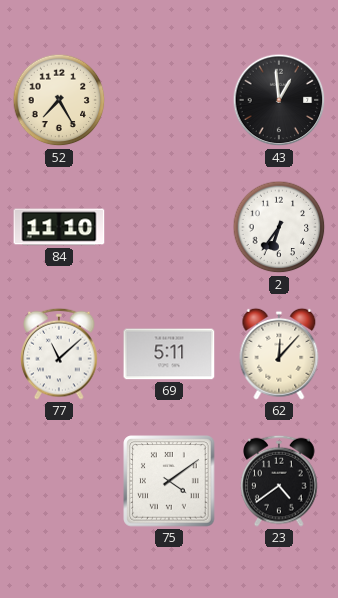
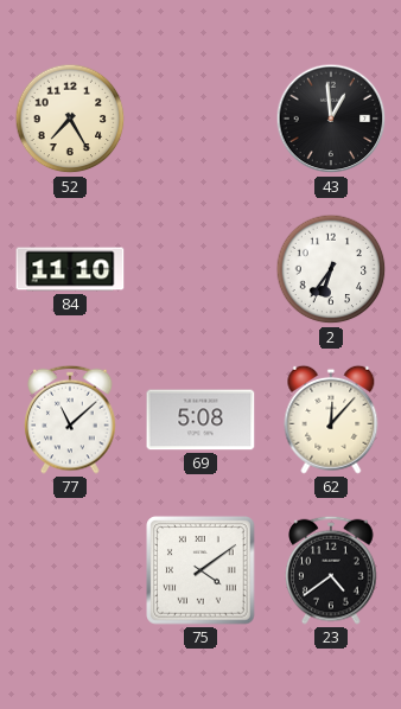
69: 5:11 -> 5:08
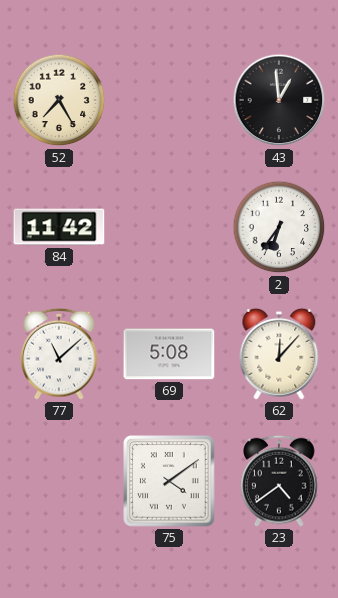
84: 11:10 -> 11:42
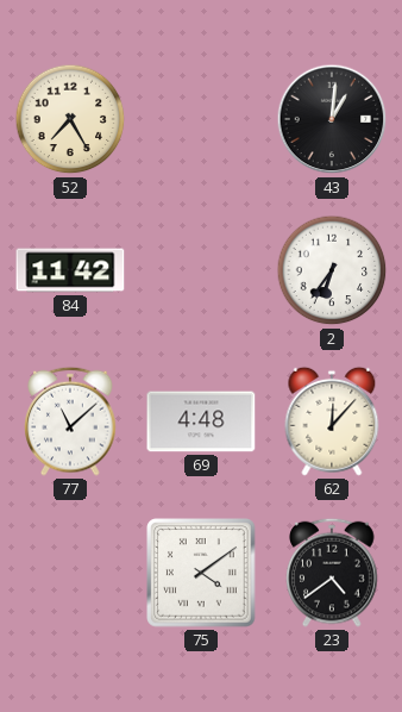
43: 12:59 -> 1:01
69: 5:08 -> 4:48
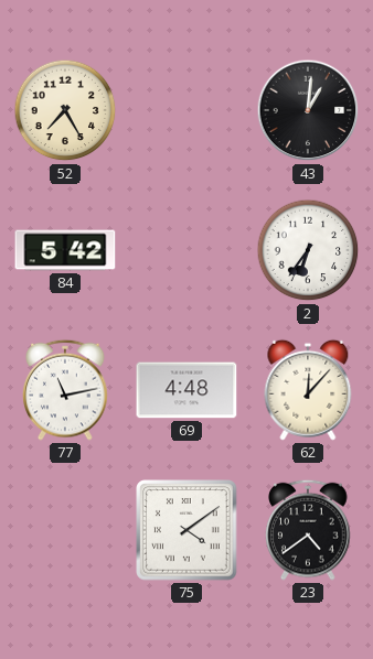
84: 11:42 -> 5:42
77: 11:08 -> 11:13
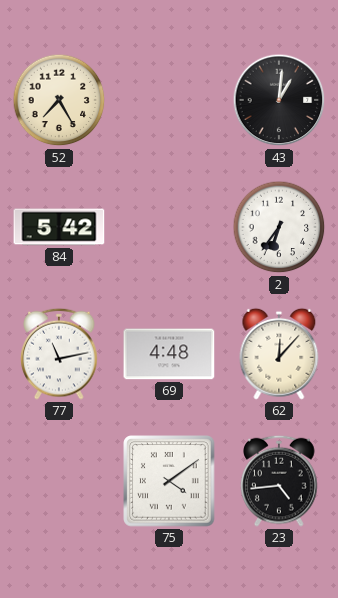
23: 4:39 -> 4:44
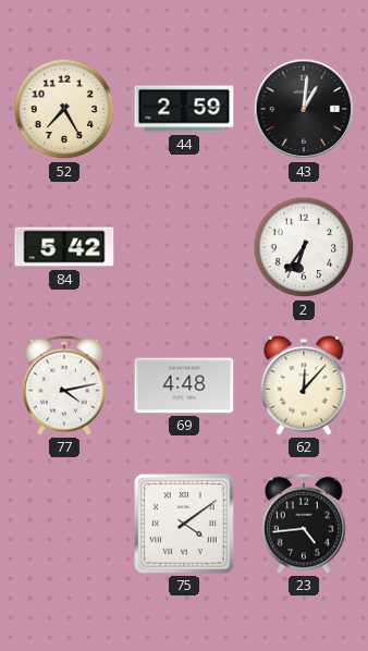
44: none -> 2:59
77: 11:13 -> 4:13
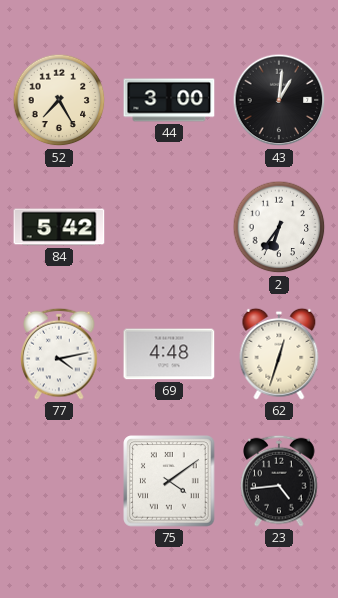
44: 2:59 -> 3:00
62: 12:07 -> 12:33
